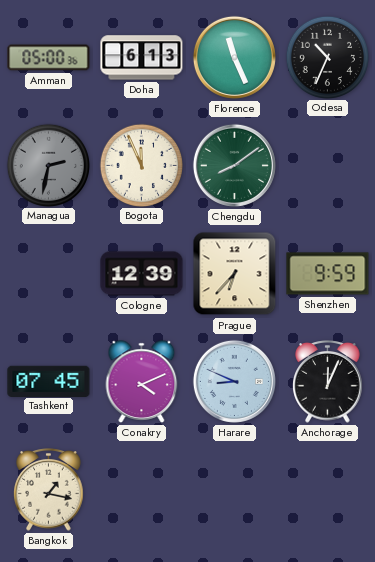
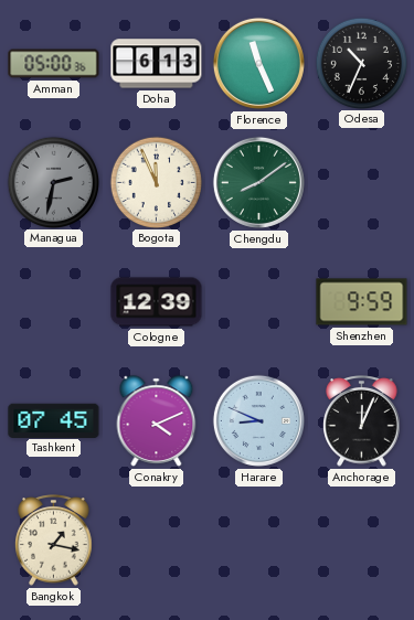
Prague: 6:37 -> none
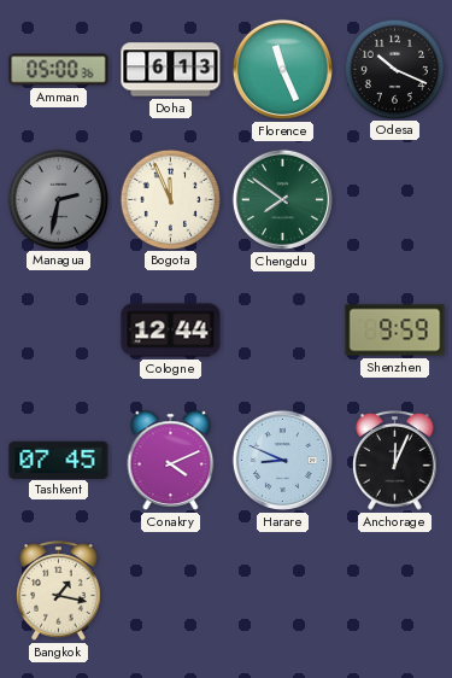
Odesa: 10:34 -> 10:19
Chengdu: 8:09 -> 7:51
Cologne: 12:39 -> 12:44
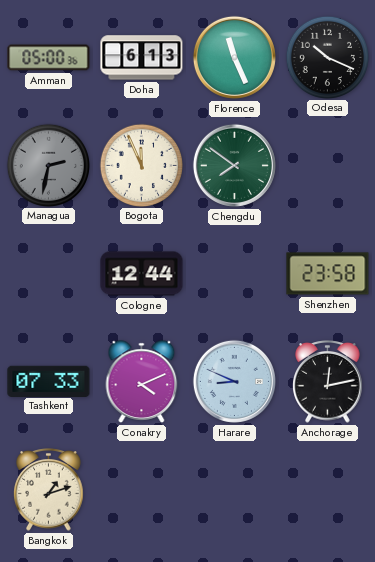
Shenzhen: 9:59 -> 23:58
Tashkent: 07:45 -> 07:33
Anchorage: 12:04 -> 12:13
Bangkok: 1:17 -> 1:12
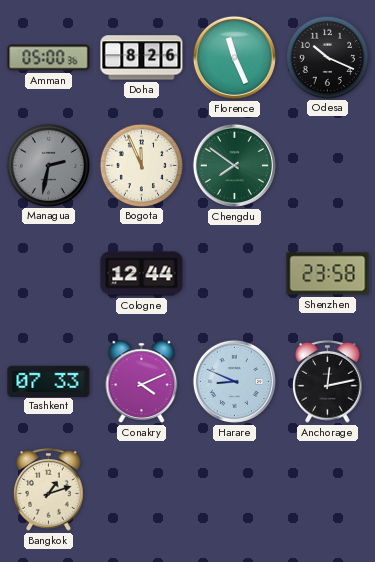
Doha: 6:13 -> 8:26
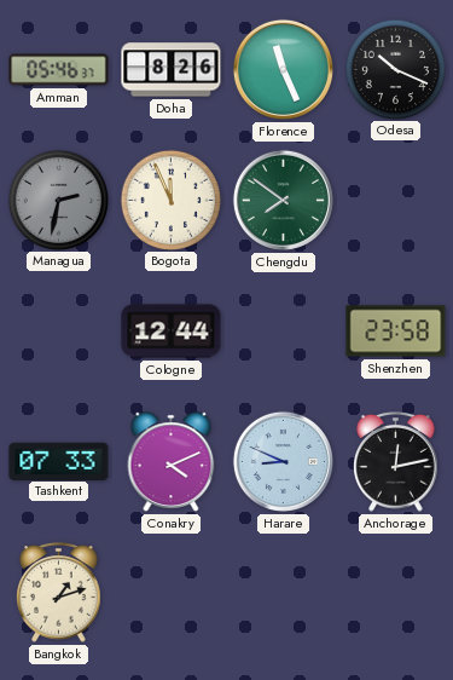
Amman: 05:00 -> 05:46
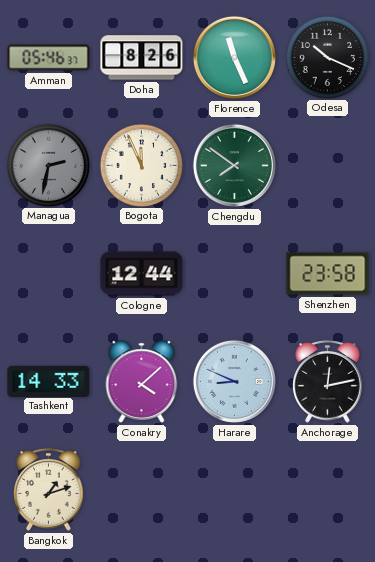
Tashkent: 07:33 -> 14:33
Conakry: 4:11 -> 4:08
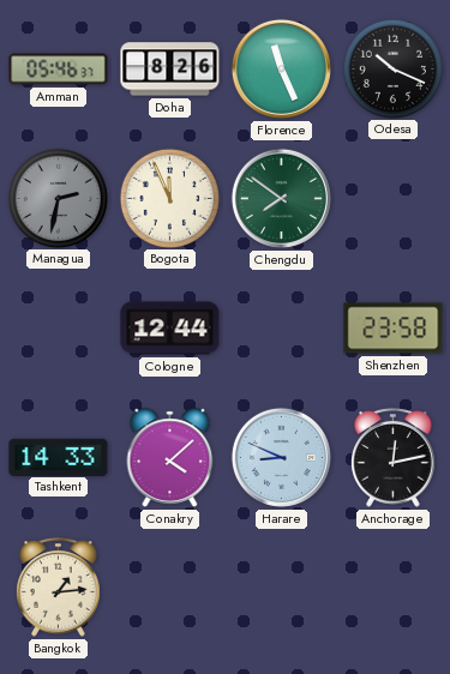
Bangkok: 1:12 -> 1:14
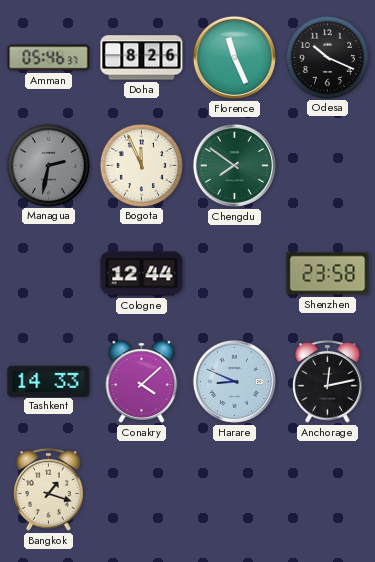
Bangkok: 1:14 -> 1:18
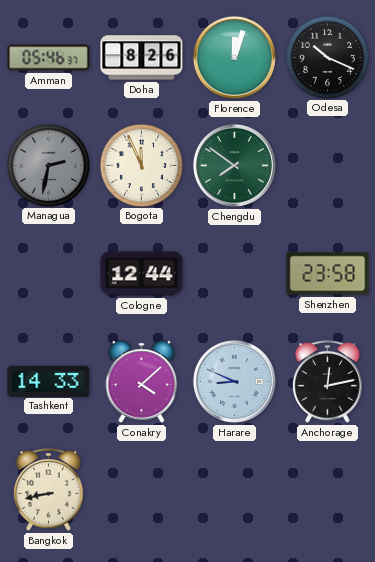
Florence: 11:26 -> 12:03
Bangkok: 1:18 -> 8:43
